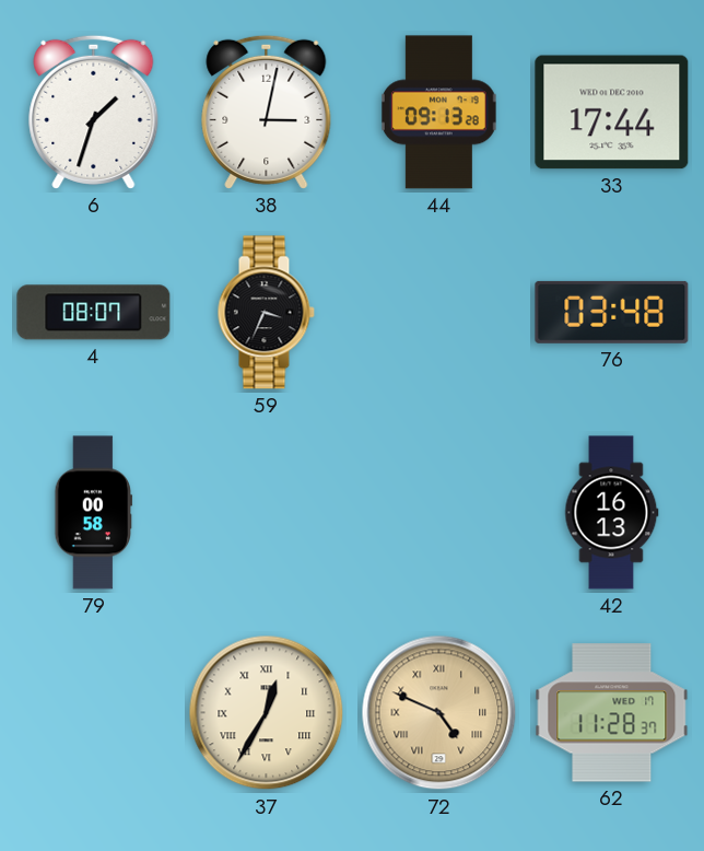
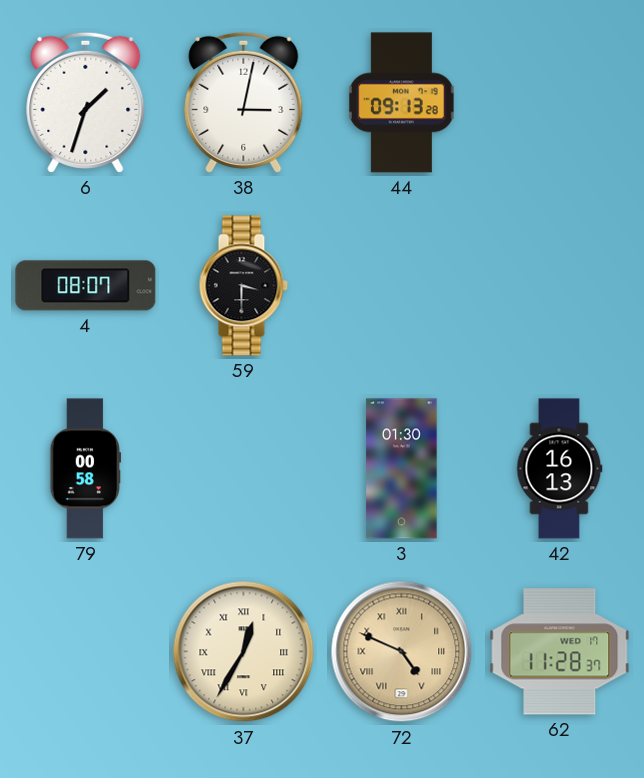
33: 17:44 -> none
59: 3:34 -> 3:30
76: 03:48 -> none
3: none -> 01:30
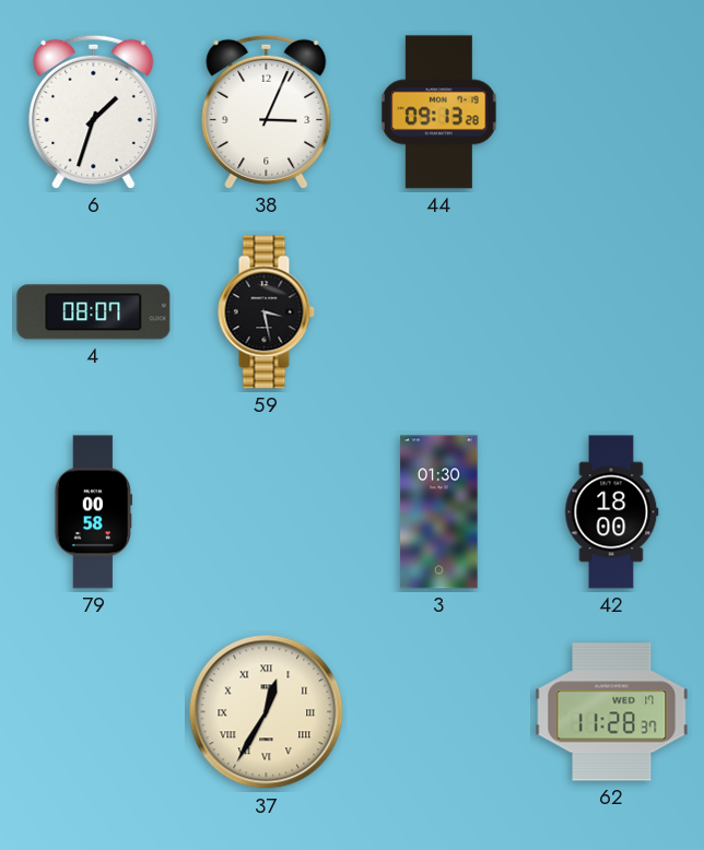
38: 3:02 -> 3:04
59: 3:30 -> 3:28
42: 16:13 -> 18:00
72: 4:49 -> none
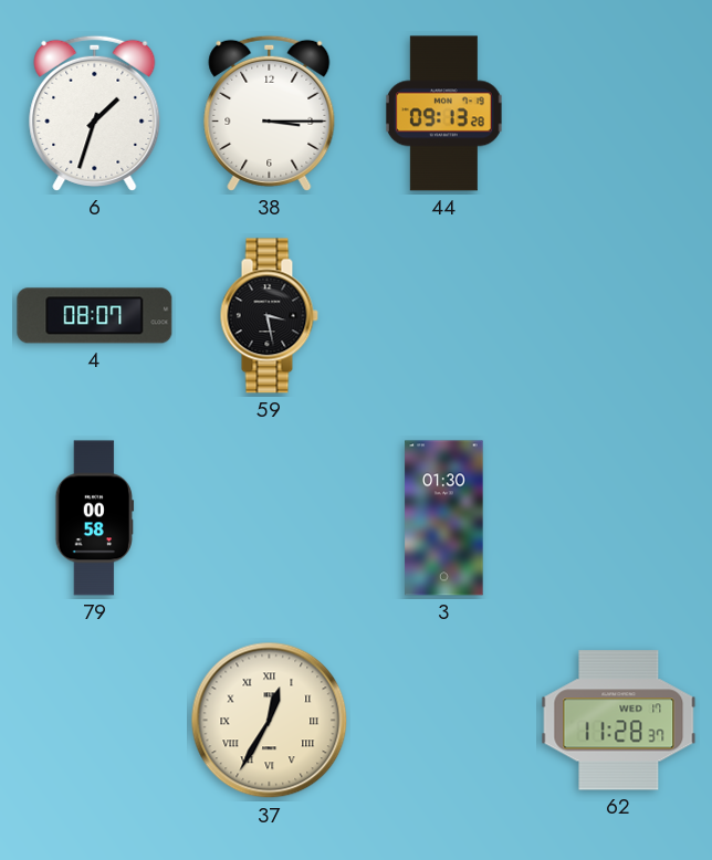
38: 3:04 -> 3:15
42: 18:00 -> none
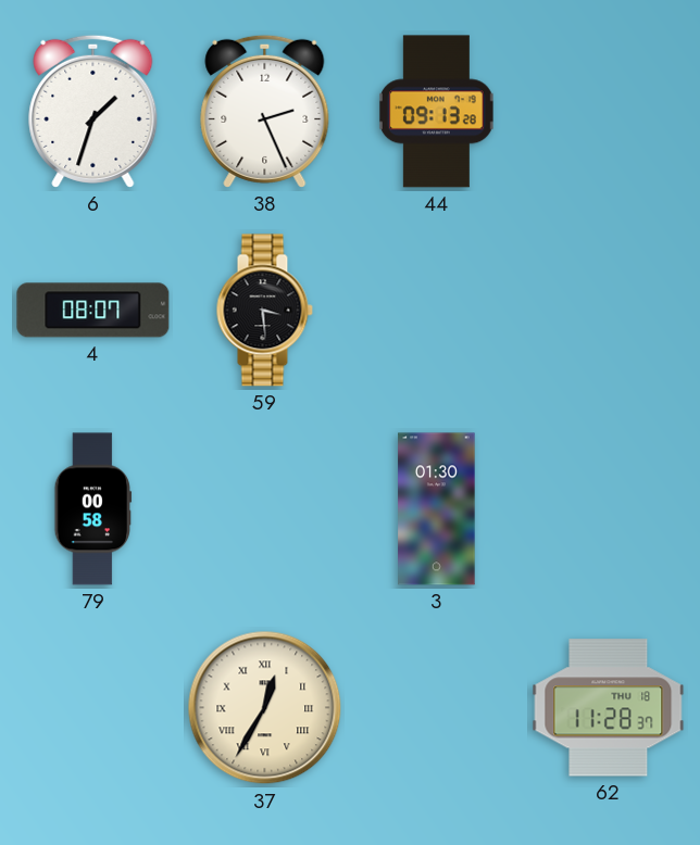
38: 3:15 -> 2:26
59: 3:28 -> 3:29
62 date: WED 17 -> THU 18
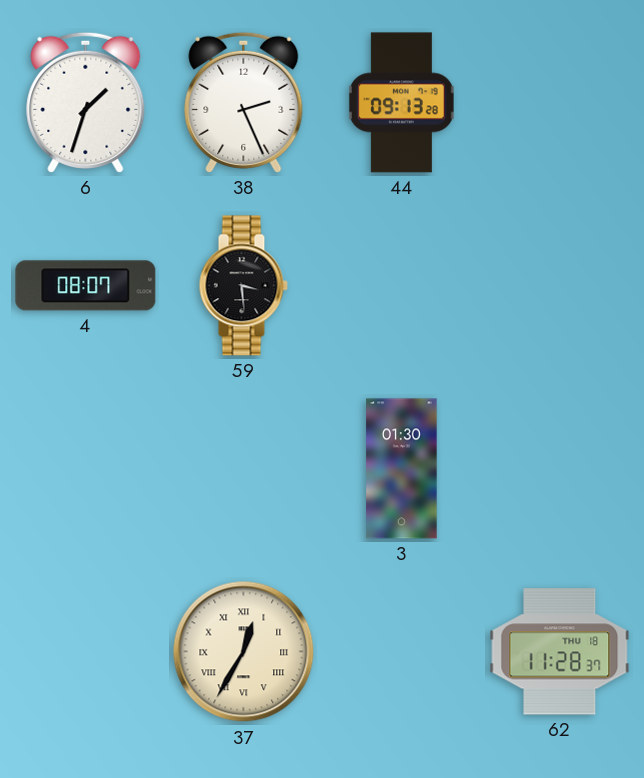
79: 00:58 -> none
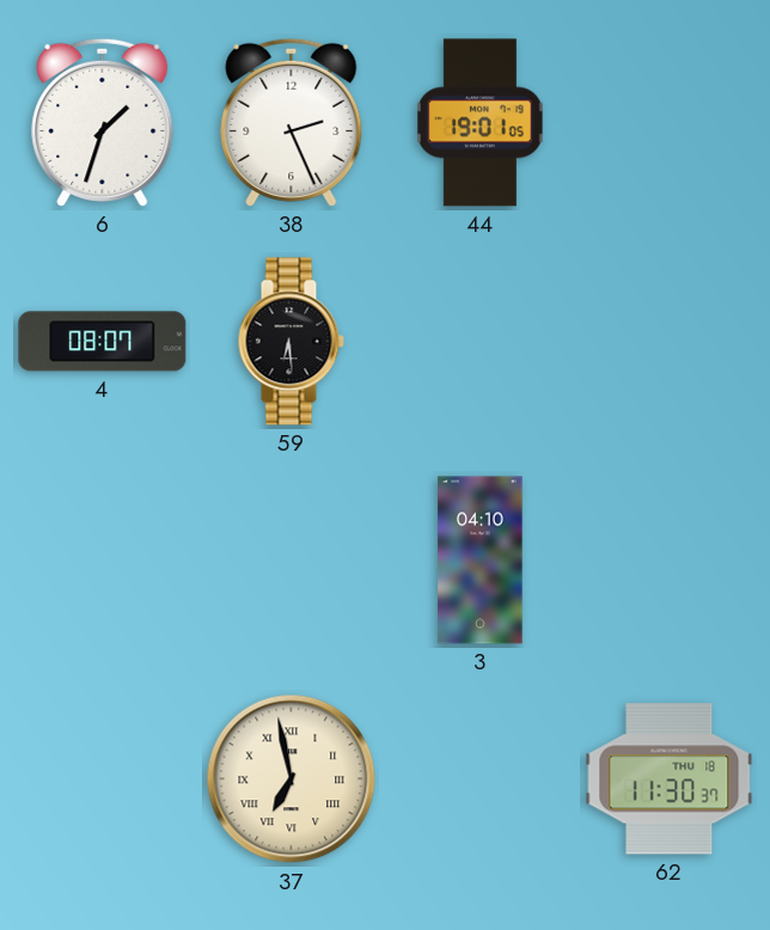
44: 09:13 -> 19:01
59: 3:29 -> 6:29
3: 01:30 -> 04:10
37: 12:35 -> 6:58
62: 11:28 -> 11:30
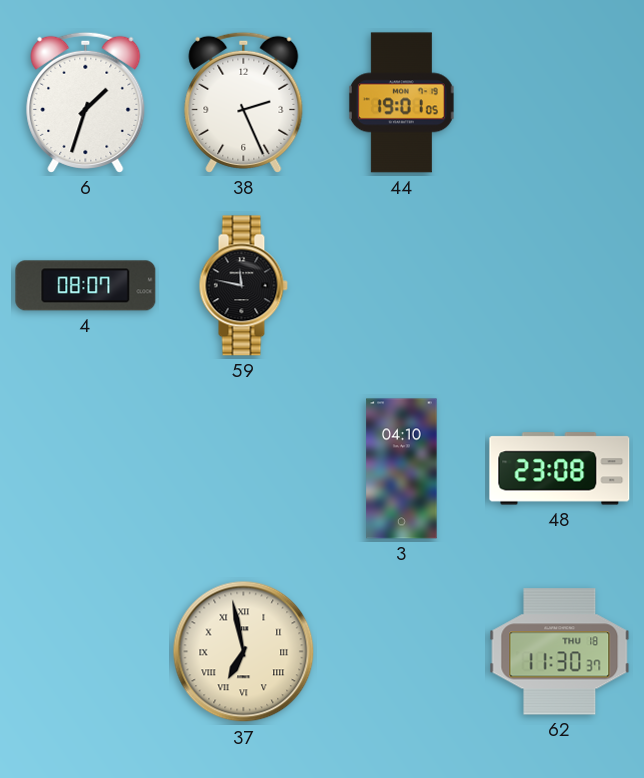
59: 6:29 -> 11:47
48: none -> 23:08
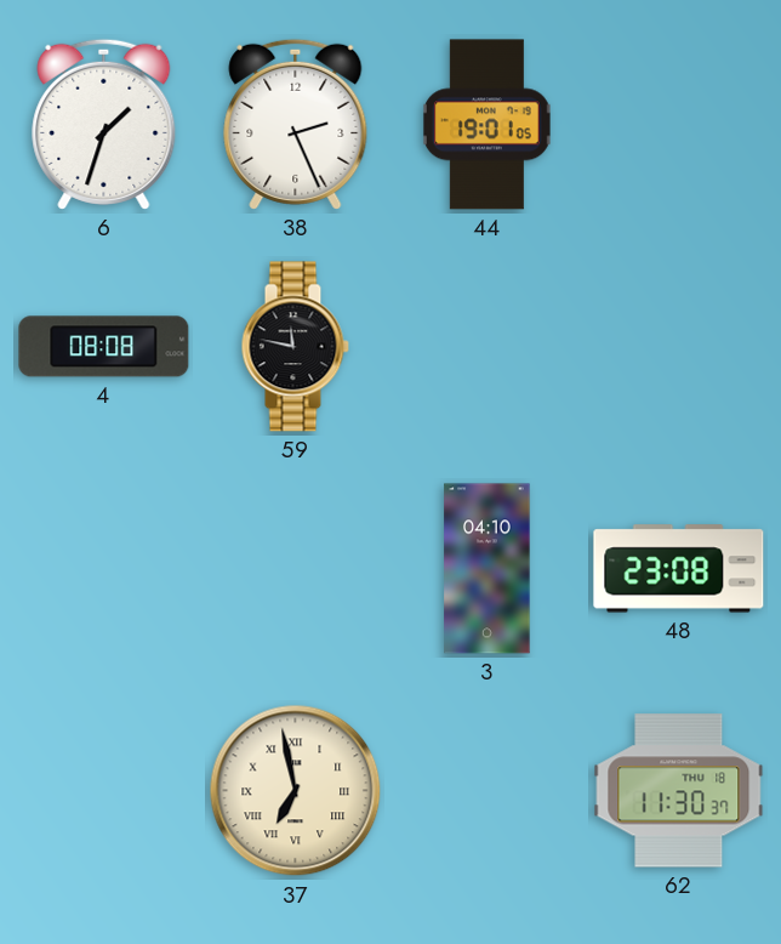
4: 08:07 -> 08:08
